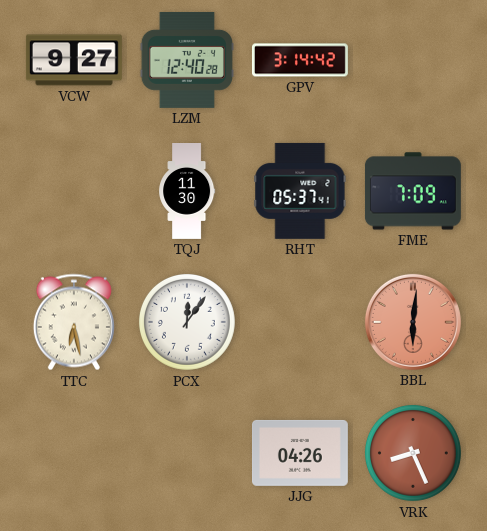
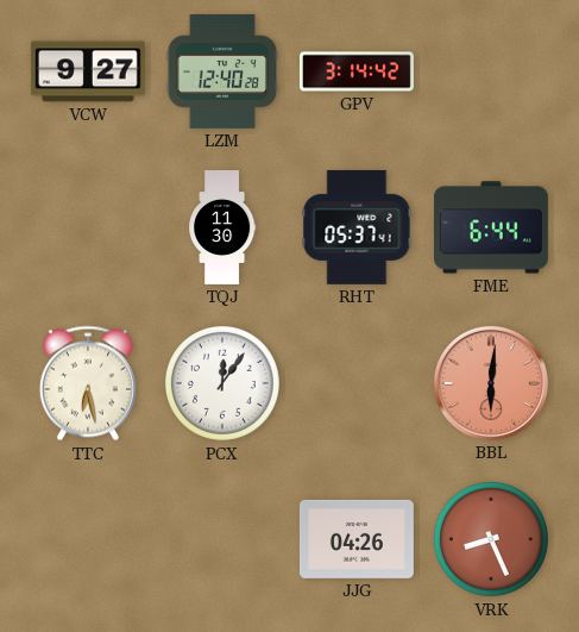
FME: 7:09 -> 6:44
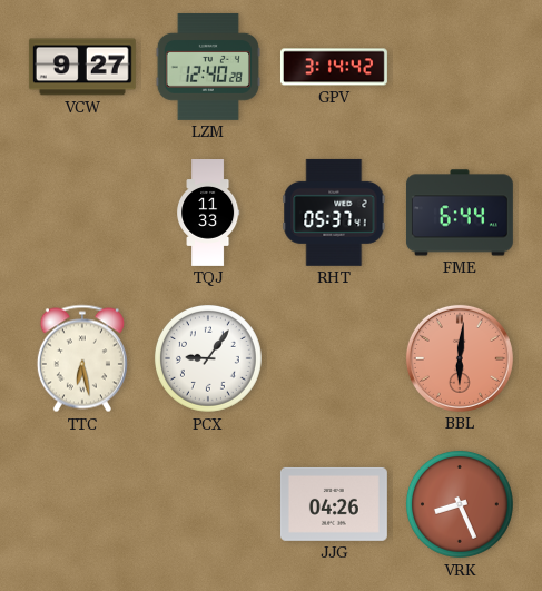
TQJ: 11:30 -> 11:33
PCX: 12:06 -> 9:06
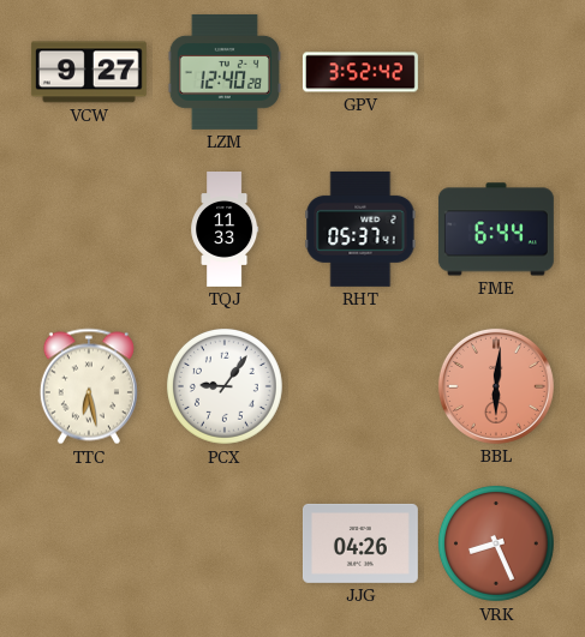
GPV: 3:14 -> 3:52
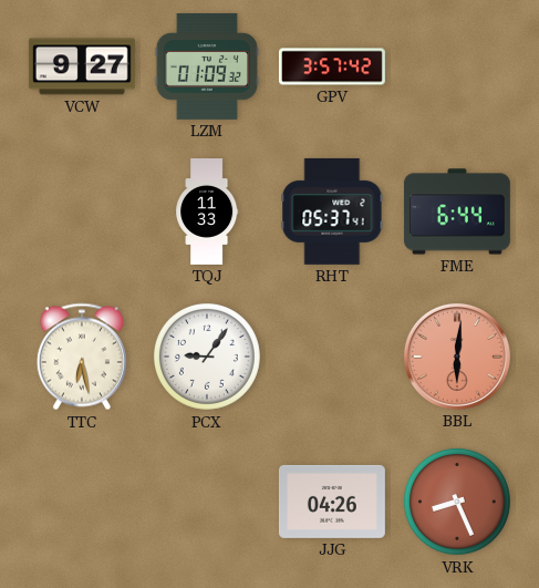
LZM: 12:40 -> 01:09
GPV: 3:52 -> 3:57
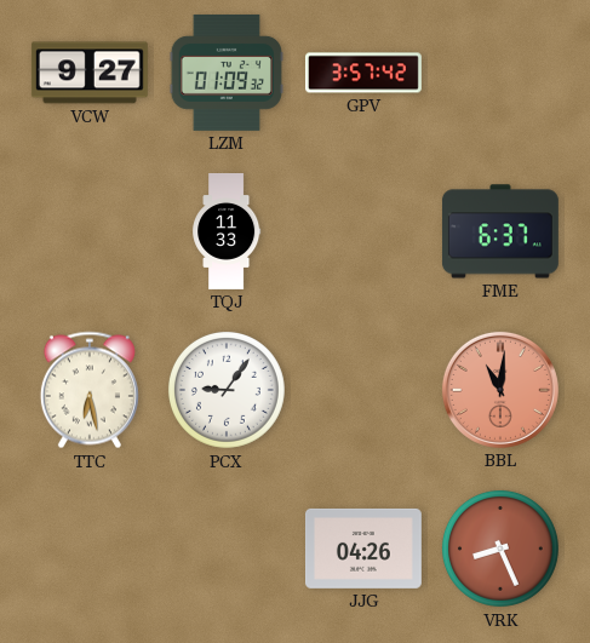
RHT: 05:37 -> none
FME: 6:44 -> 6:37
BBL: 6:01 -> 11:01
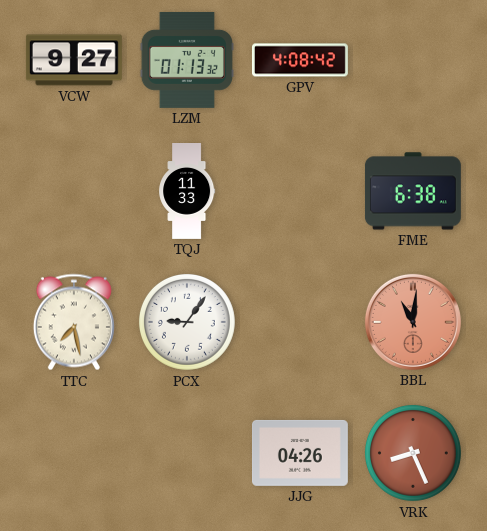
LZM: 01:09 -> 01:13
GPV: 3:57 -> 4:08
FME: 6:37 -> 6:38
TTC: 6:28 -> 7:28
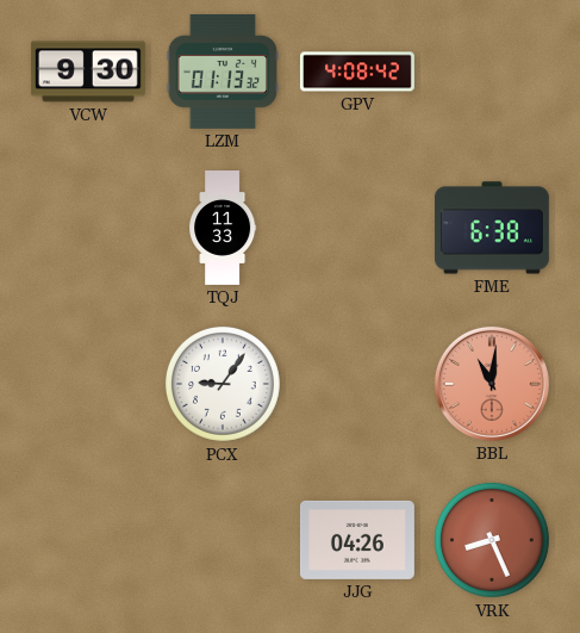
VCW: 9:27 -> 9:30
TTC: 7:28 -> none
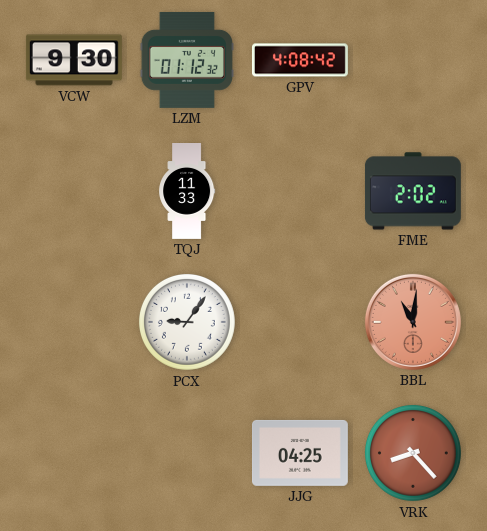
LZM: 01:13 -> 01:12
FME: 6:38 -> 2:02
JJG: 04:26 -> 04:25
VRK: 8:26 -> 8:23
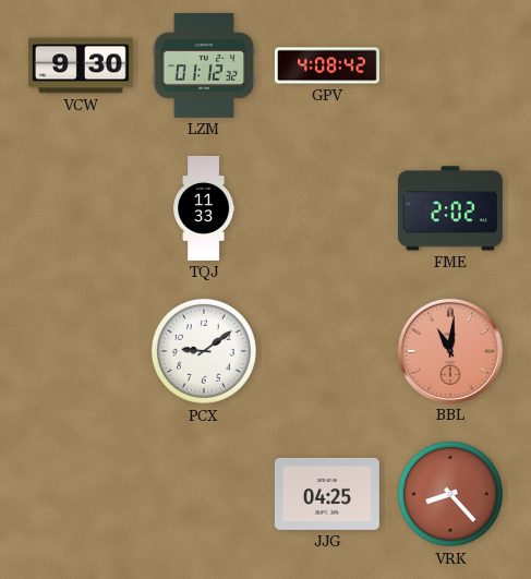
PCX: 9:06 -> 9:09
